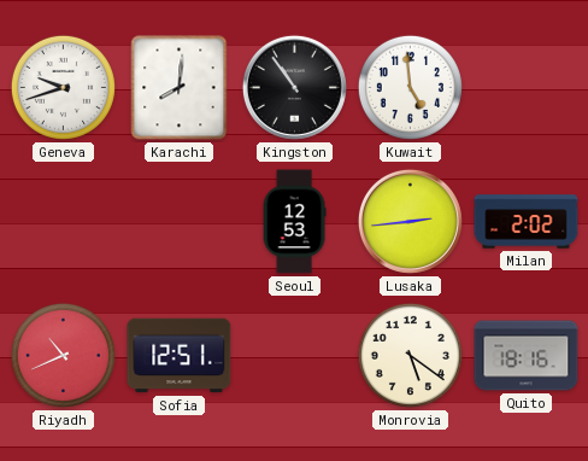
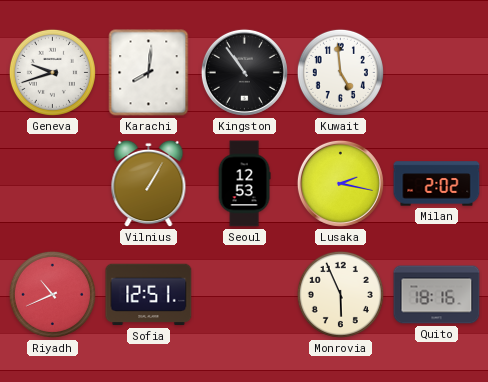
Vilnius: none -> 1:05
Lusaka: 2:44 -> 2:17
Monrovia: 5:21 -> 5:56
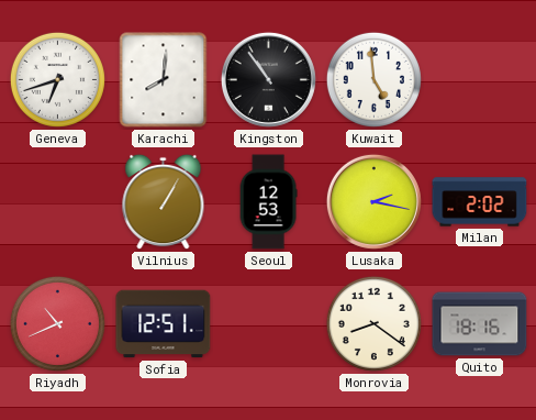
Geneva: 9:42 -> 6:42
Monrovia: 5:56 -> 8:21
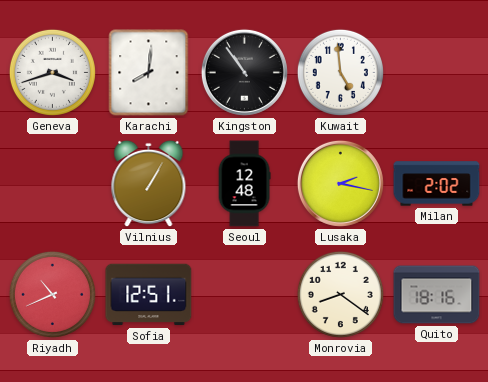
Geneva: 6:42 -> 3:42
Seoul: 12:53 -> 12:48
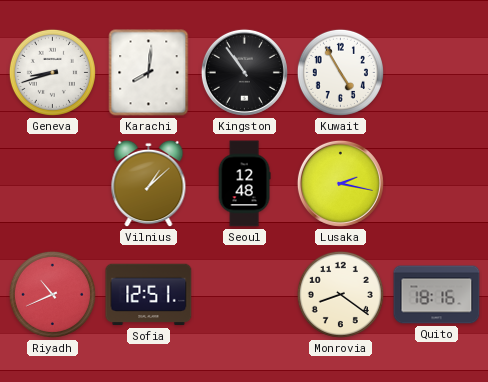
Geneva: 3:42 -> 8:42
Kuwait: 4:59 -> 4:55
Vilnius: 1:05 -> 1:08
Milan: 2:02 -> none
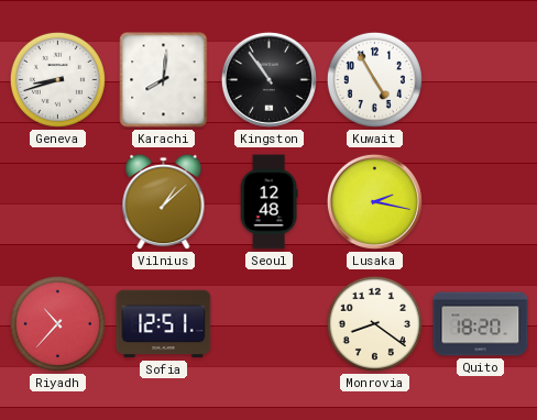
Riyadh: 10:41 -> 10:37
Quito: 18:16 -> 18:20
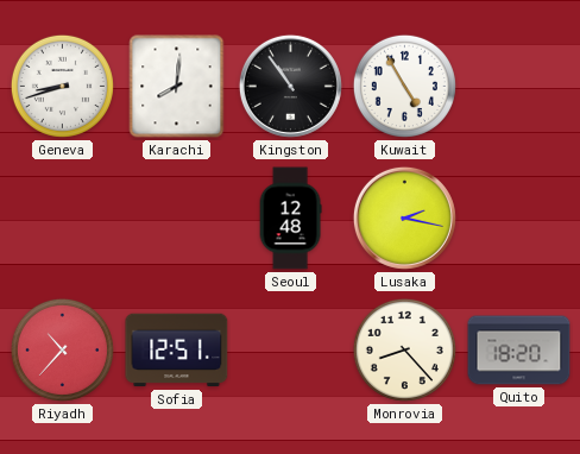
Vilnius: 1:08 -> none
Monrovia: 8:21 -> 8:23
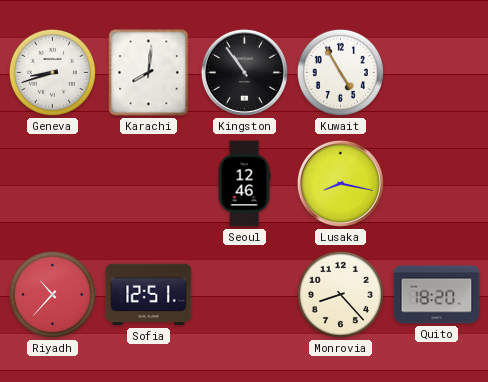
Seoul: 12:48 -> 12:46
Lusaka: 2:17 -> 8:17
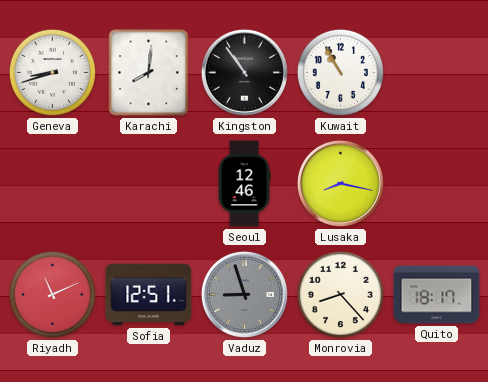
Kuwait: 4:55 -> 10:55
Riyadh: 10:37 -> 11:11
Vaduz: none -> 8:57
Quito: 18:20 -> 18:17
